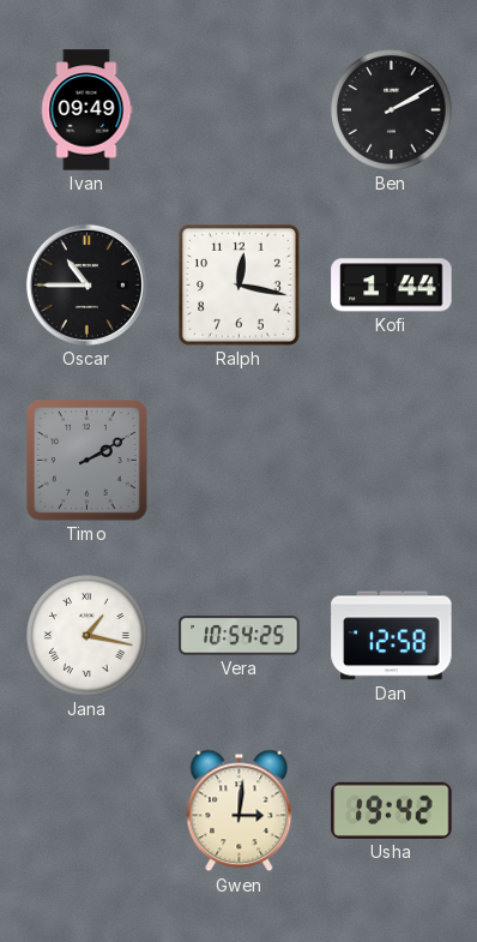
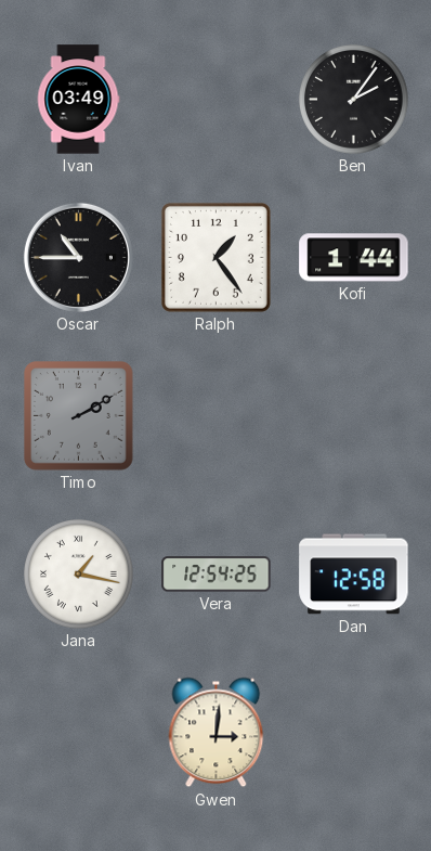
Ivan: 09:49 -> 03:49
Ben: 2:10 -> 2:06
Ralph: 12:17 -> 1:24
Vera: 10:54 -> 12:54
Usha: 19:42 -> none
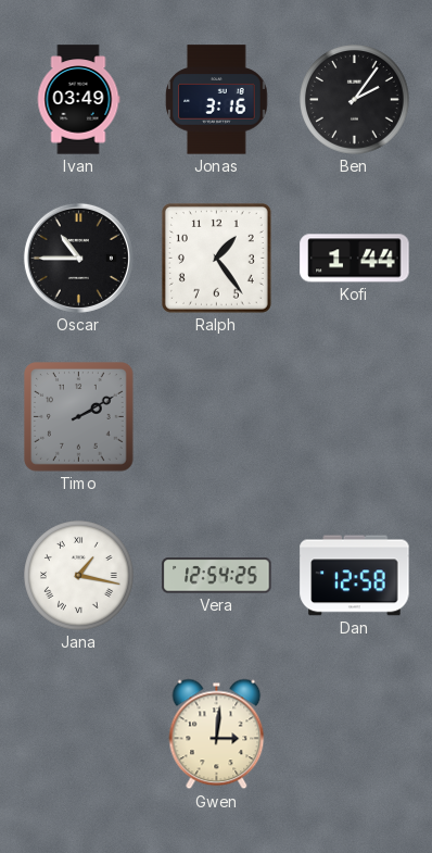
Jonas: none -> 3:16
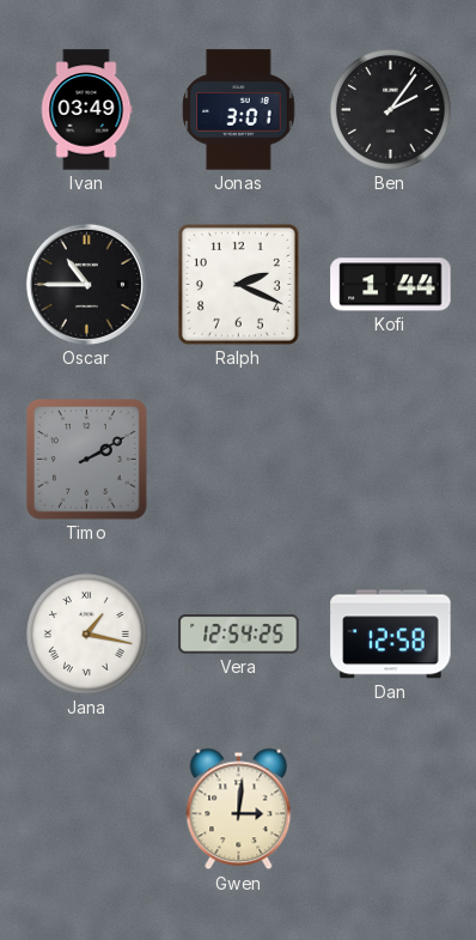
Jonas: 3:16 -> 3:01
Ralph: 1:24 -> 2:19
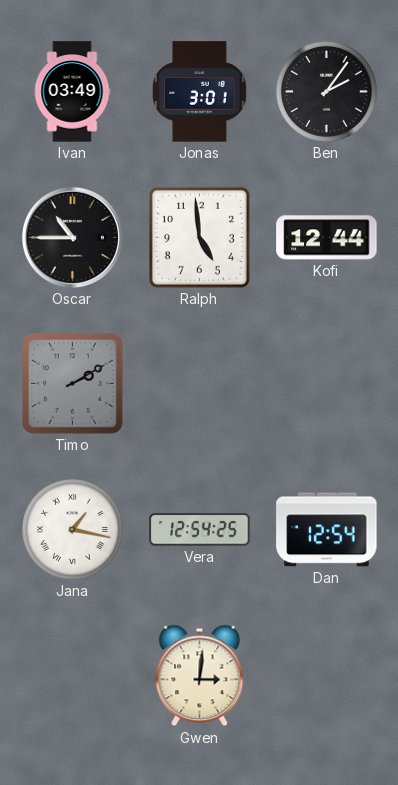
Ralph: 2:19 -> 4:59
Kofi: 1:44 -> 12:44
Dan: 12:58 -> 12:54
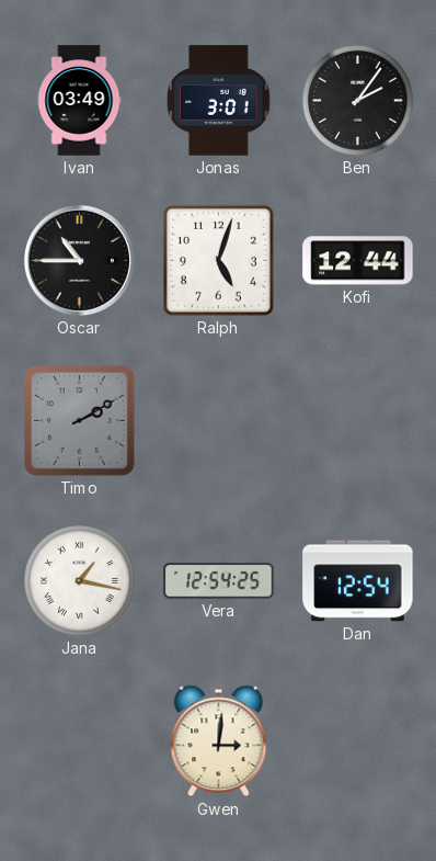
Ralph: 4:59 -> 5:03
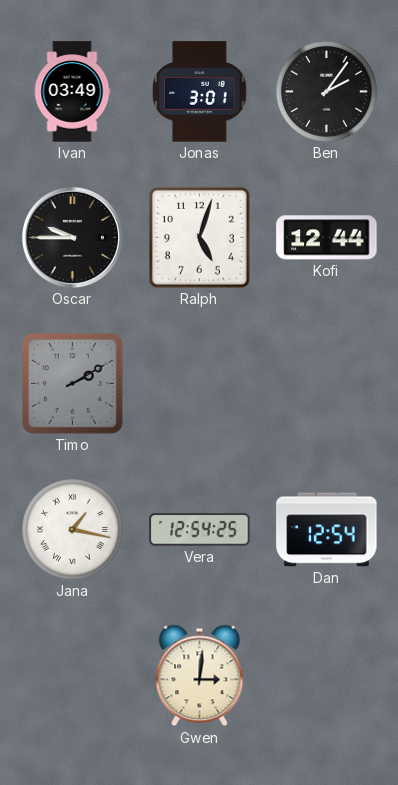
Oscar: 10:45 -> 9:45
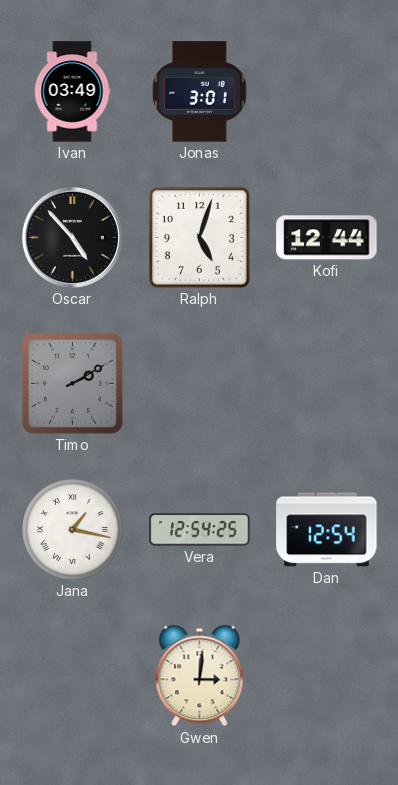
Ben: 2:06 -> none
Oscar: 9:45 -> 4:53
